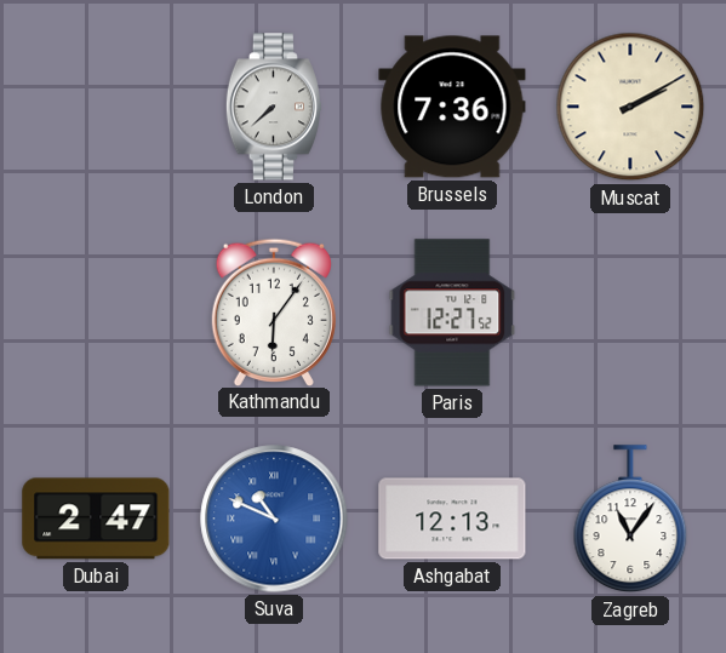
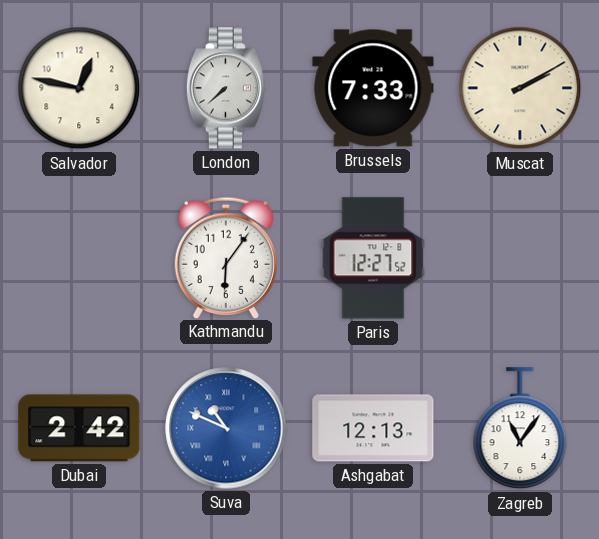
Salvador: none -> 12:47
Brussels: 7:36 -> 7:33
Dubai: 2:47 -> 2:42
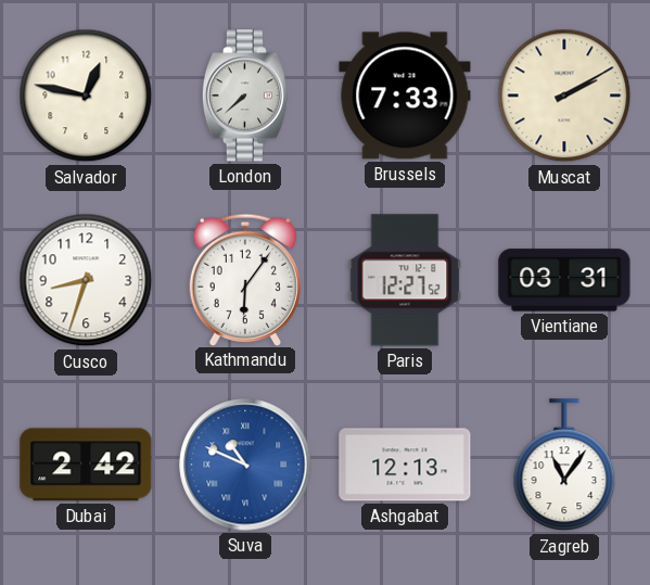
Cusco: none -> 8:33
Vientiane: none -> 03:31
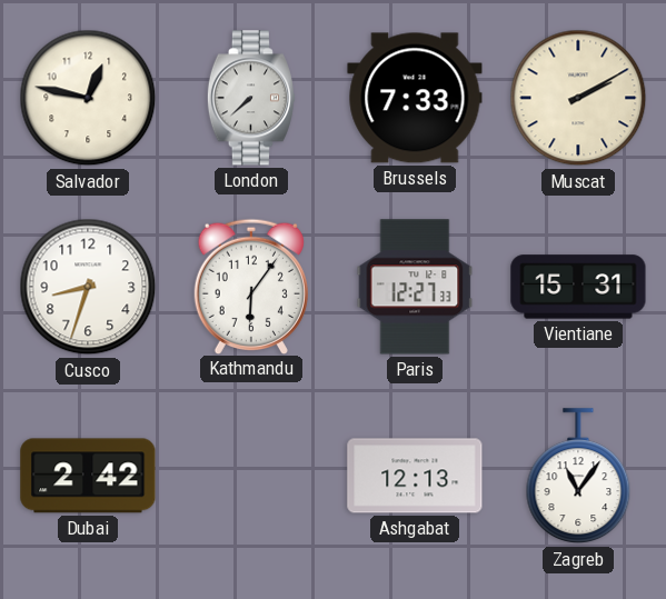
Paris: 12:27:52 -> 12:27:33
Vientiane: 03:31 -> 15:31
Suva: 10:49 -> none
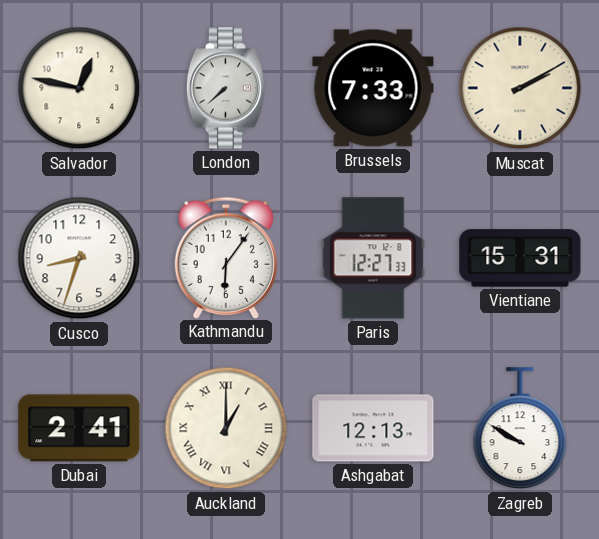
Dubai: 2:42 -> 2:41
Auckland: none -> 1:00
Zagreb: 11:06 -> 9:50
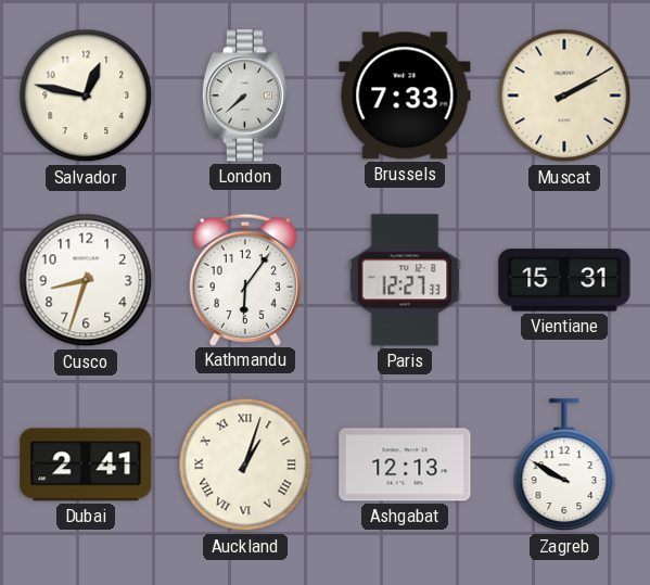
Auckland: 1:00 -> 1:03
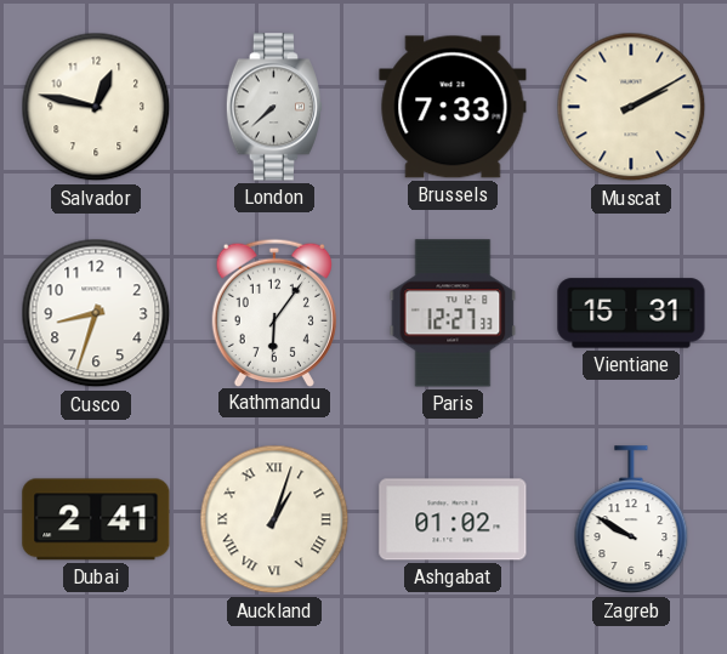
Ashgabat: 12:13 -> 01:02
